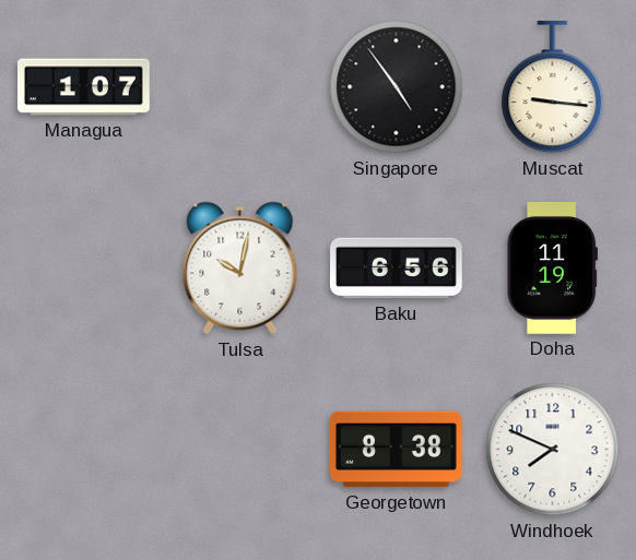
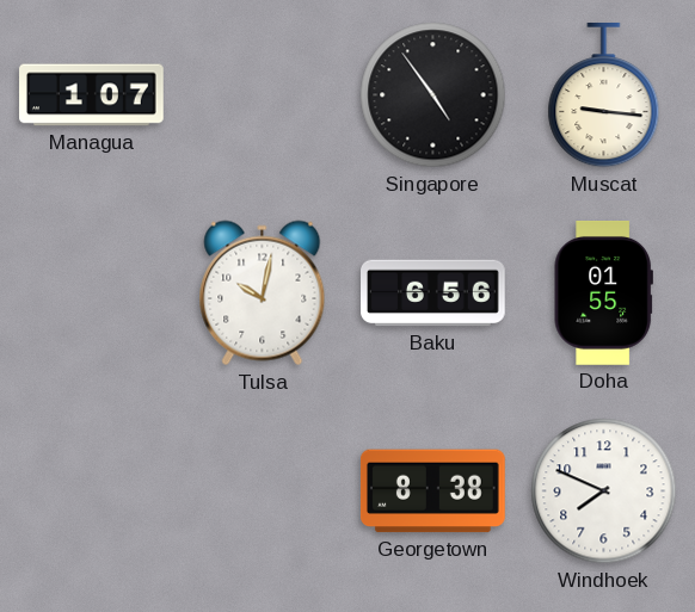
Doha: 11:19 -> 01:55
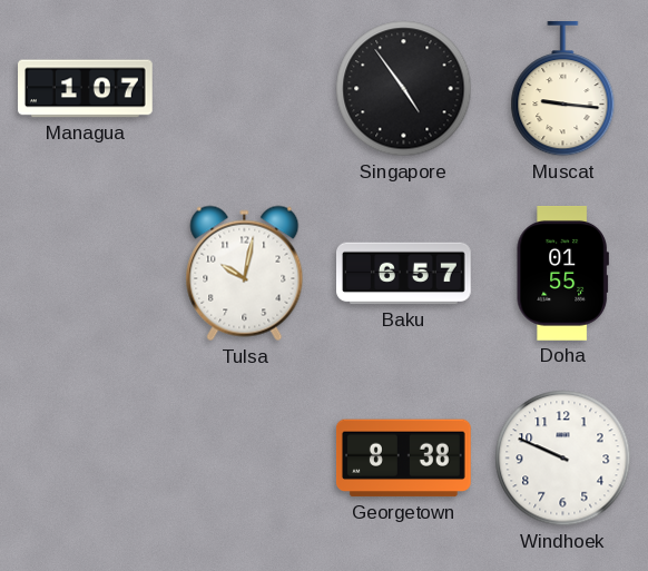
Baku: 6:56 -> 6:57
Windhoek: 7:49 -> 9:49
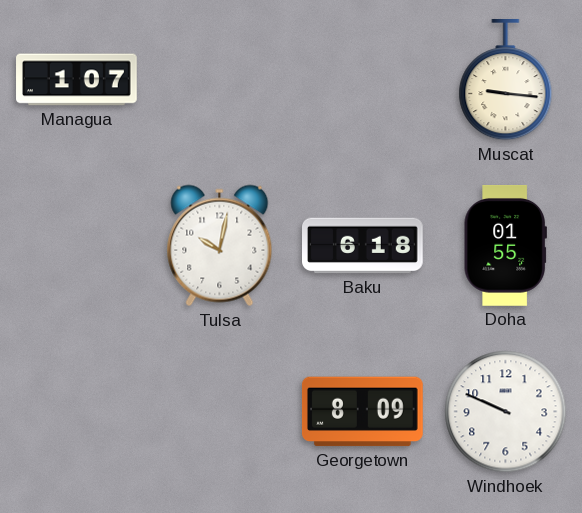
Singapore: 4:54 -> none
Baku: 6:57 -> 6:18
Georgetown: 8:38 -> 8:09
